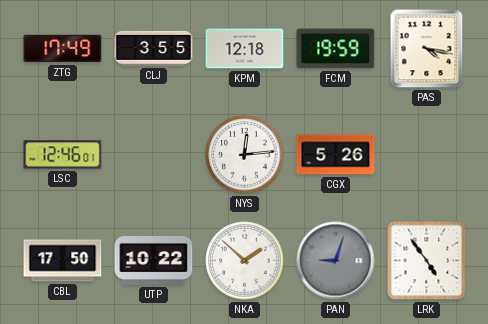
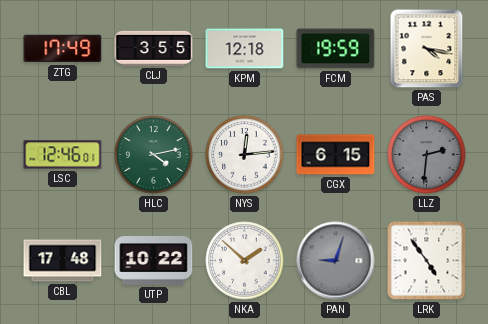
HLC: none -> 4:13
CGX: 5:26 -> 6:15
LLZ: none -> 2:31
CBL: 17:50 -> 17:48
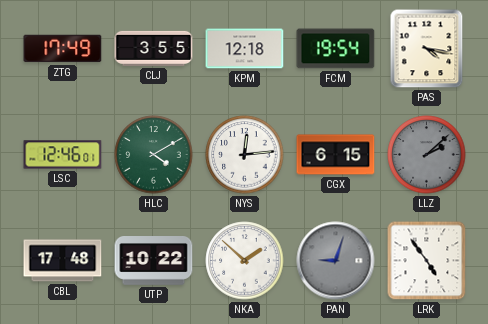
FCM: 19:59 -> 19:54
HLC: 4:13 -> 4:10
LLZ: 2:31 -> 2:08
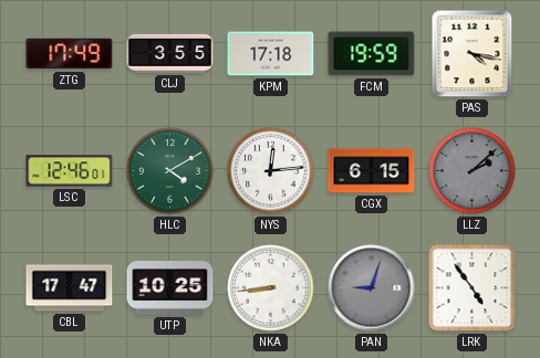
KPM: 12:18 -> 17:18
FCM: 19:54 -> 19:59
CBL: 17:48 -> 17:47
UTP: 10:22 -> 10:25
NKA: 1:52 -> 8:44
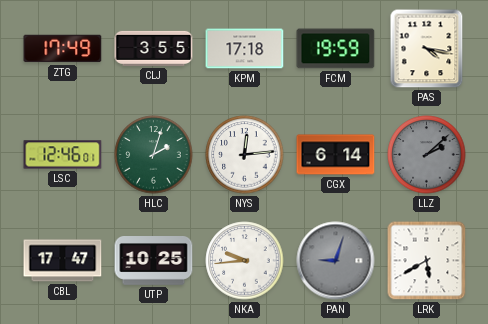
HLC: 4:10 -> 2:03
CGX: 6:15 -> 6:14
NKA: 8:44 -> 9:44
LRK: 4:54 -> 5:40
